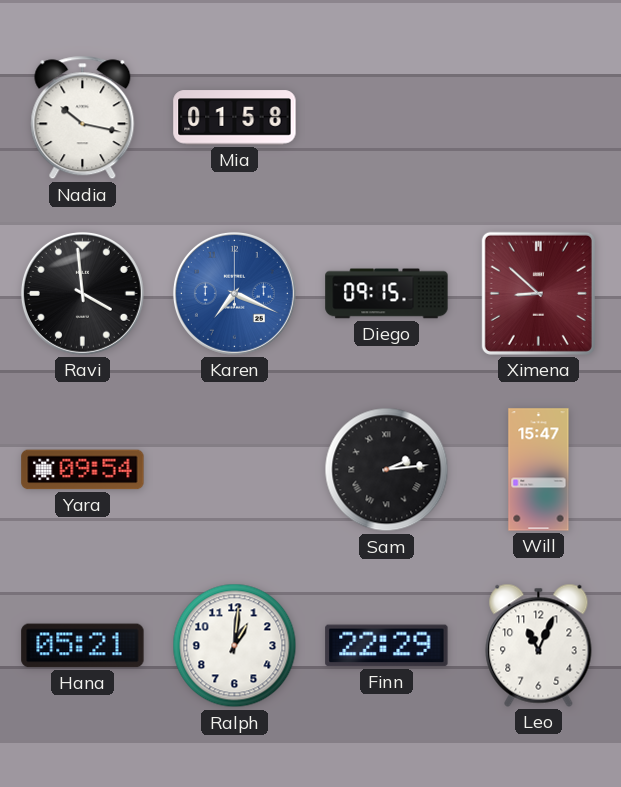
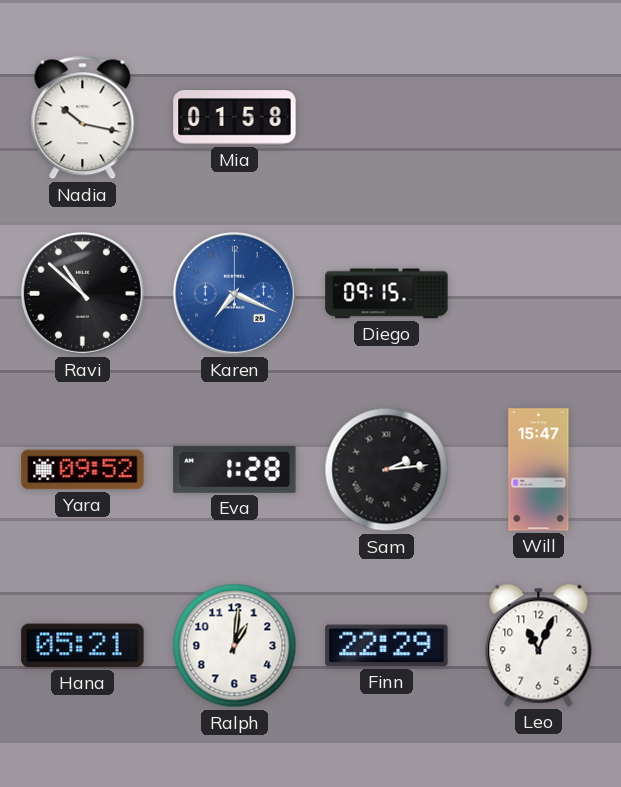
Ravi: 3:59 -> 10:52
Ximena: 8:52 -> none
Yara: 09:54 -> 09:52
Eva: none -> 1:28
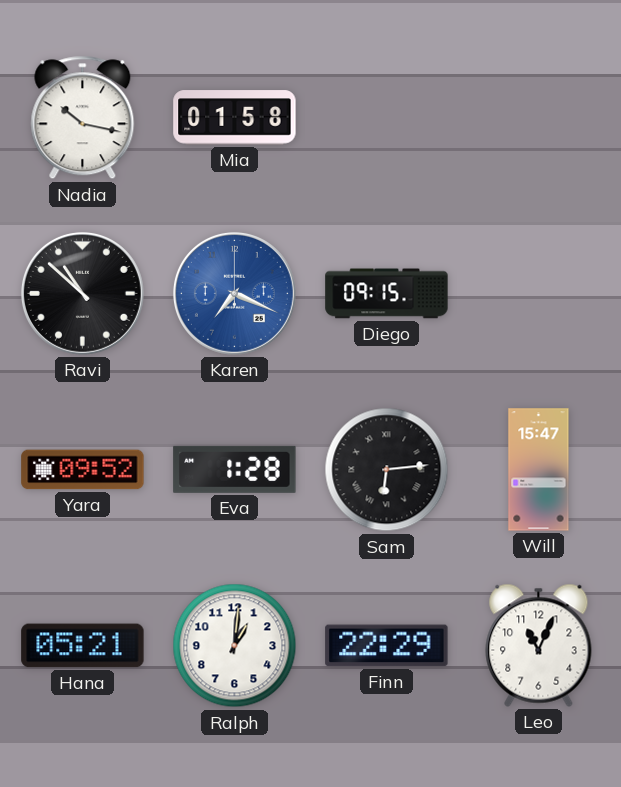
Sam: 2:14 -> 6:14
